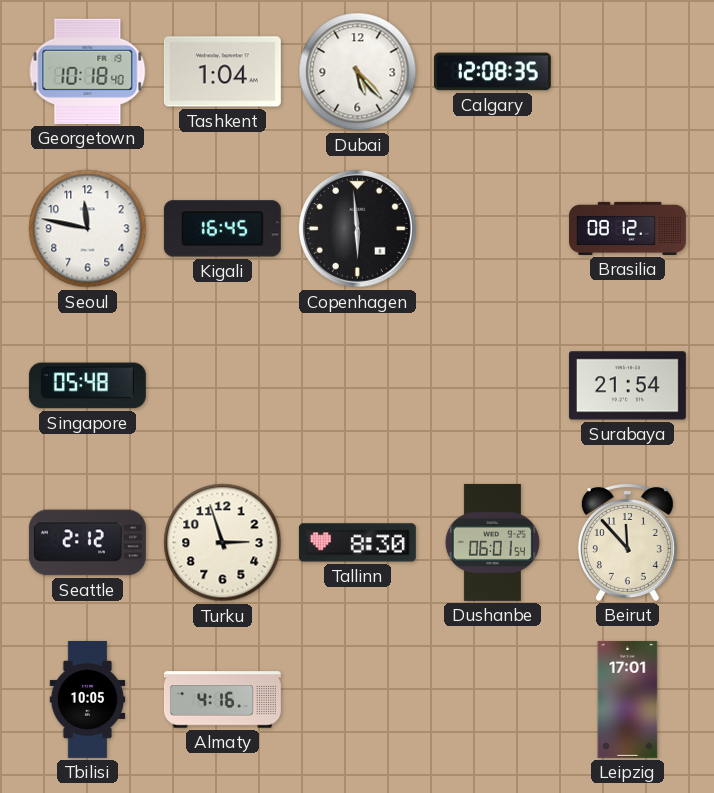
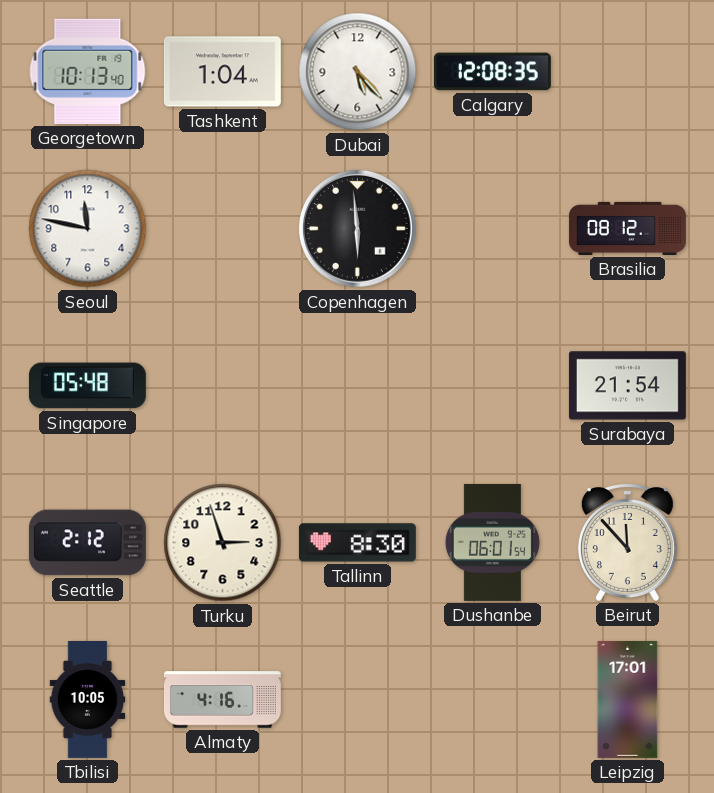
Georgetown: 10:18 -> 10:13
Kigali: 16:45 -> none
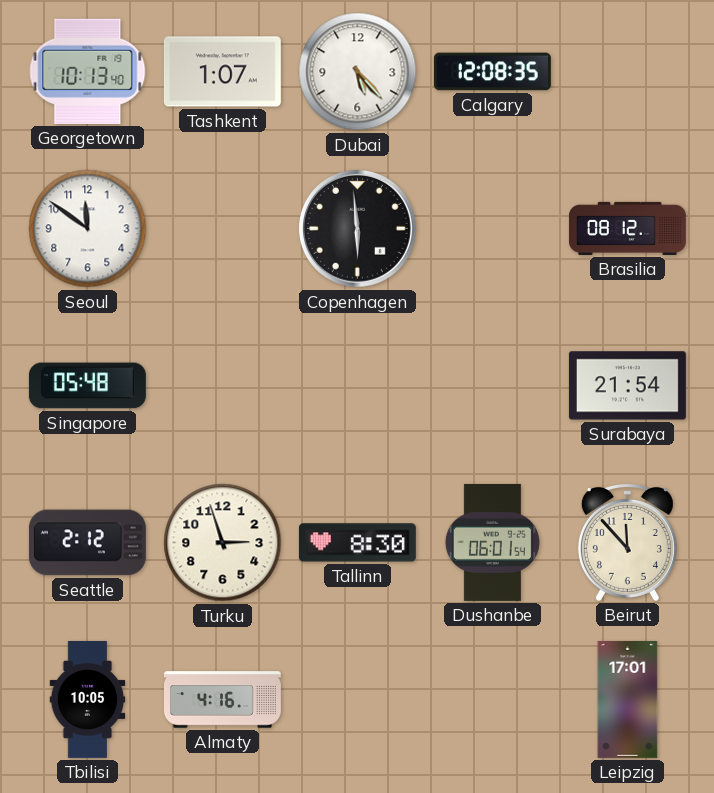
Tashkent: 1:04 -> 1:07
Seoul: 11:47 -> 11:51
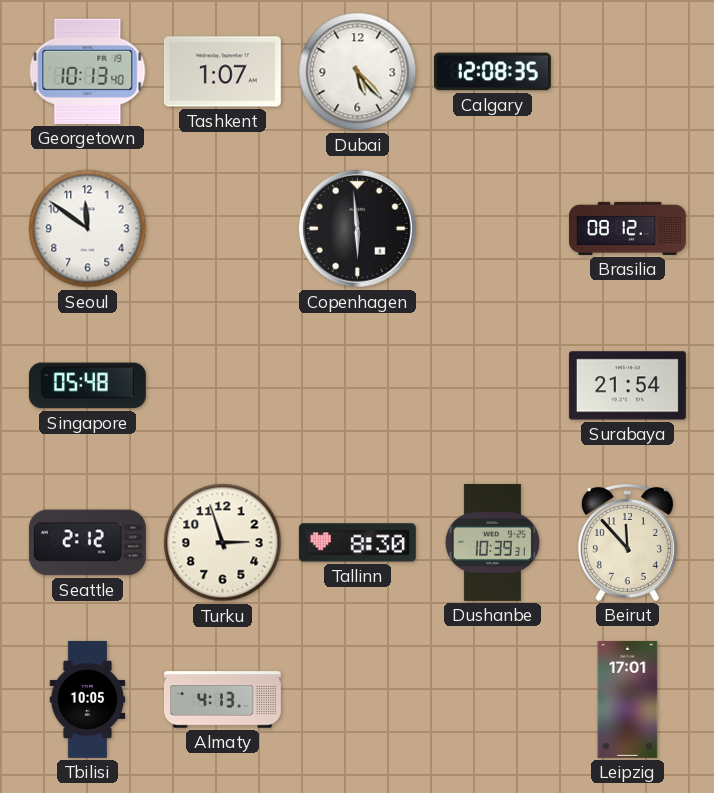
Dushanbe: 06:01 -> 10:39
Almaty: 4:16 -> 4:13
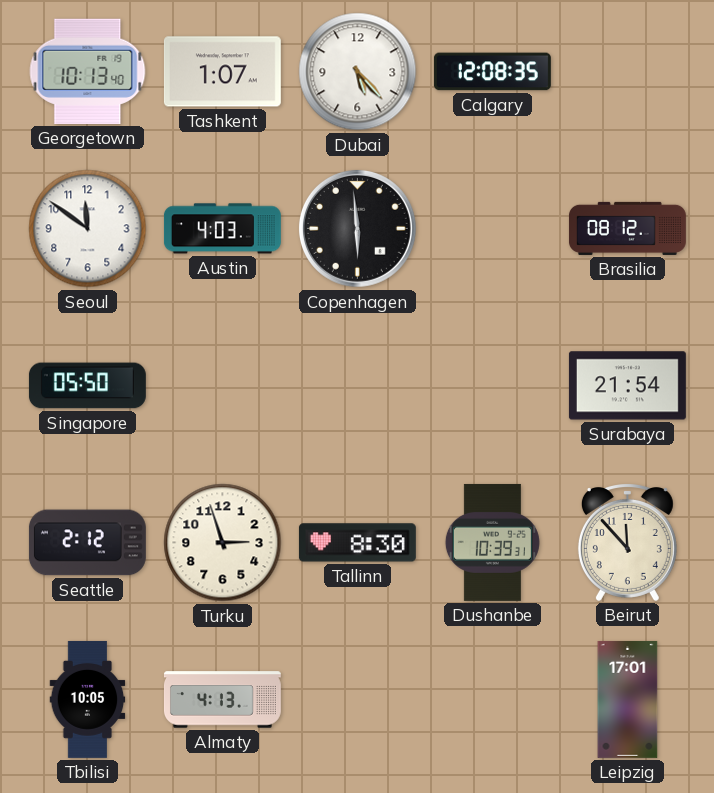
Austin: none -> 4:03
Singapore: 05:48 -> 05:50
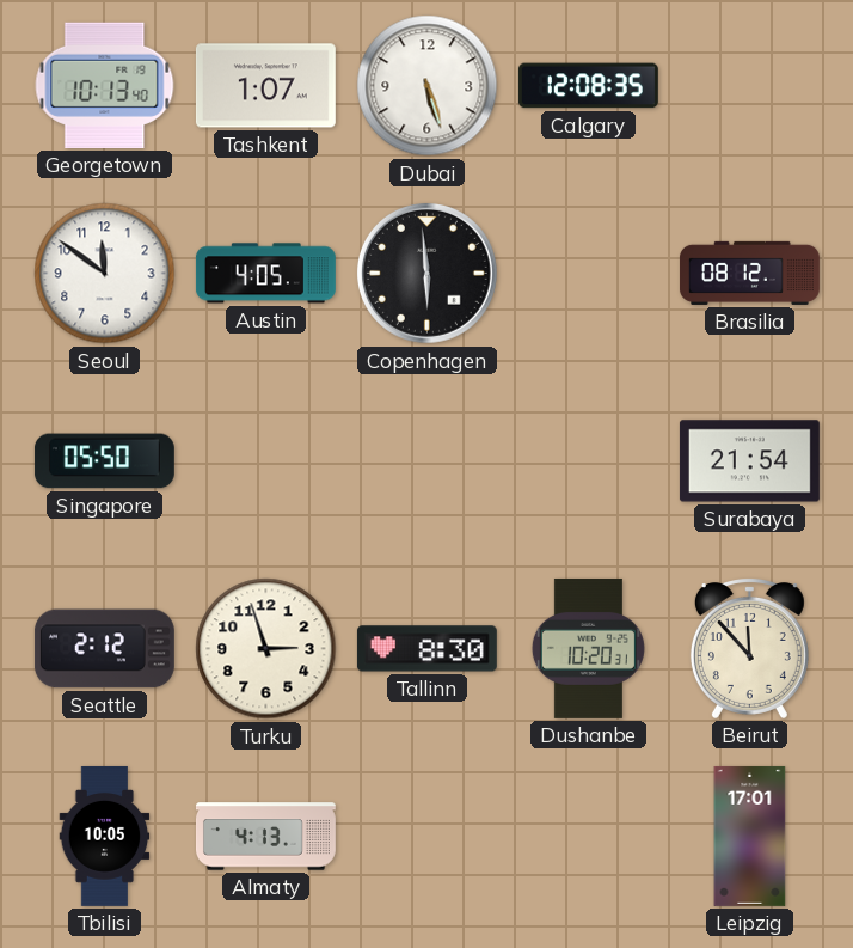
Dubai: 5:23 -> 5:27
Austin: 4:03 -> 4:05
Dushanbe: 10:39 -> 10:20
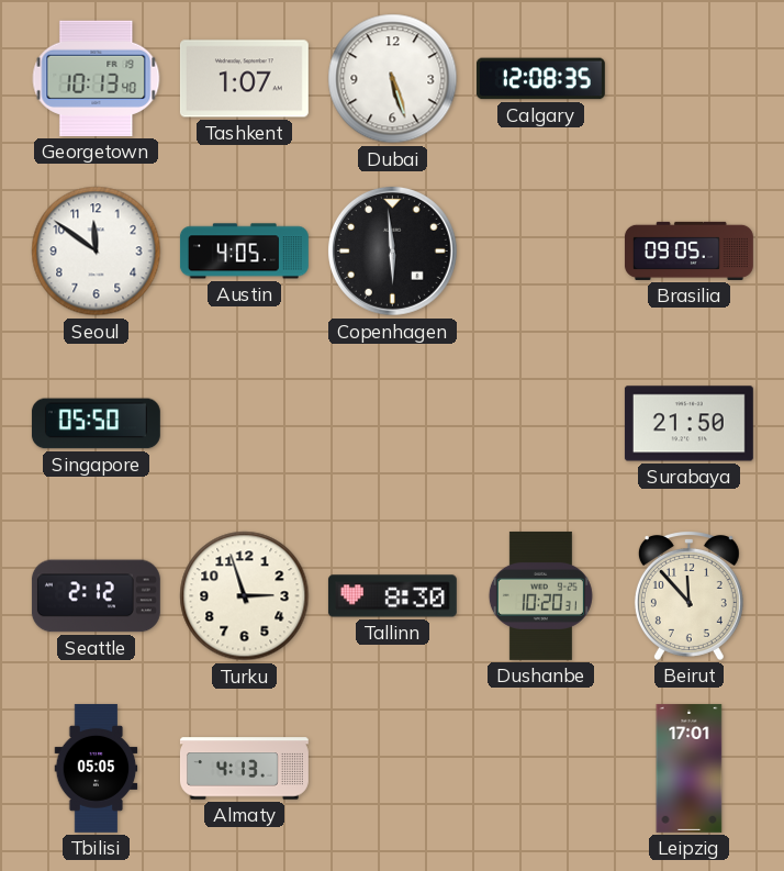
Brasilia: 08:12 -> 09:05
Surabaya: 21:54 -> 21:50
Tbilisi: 10:05 -> 05:05
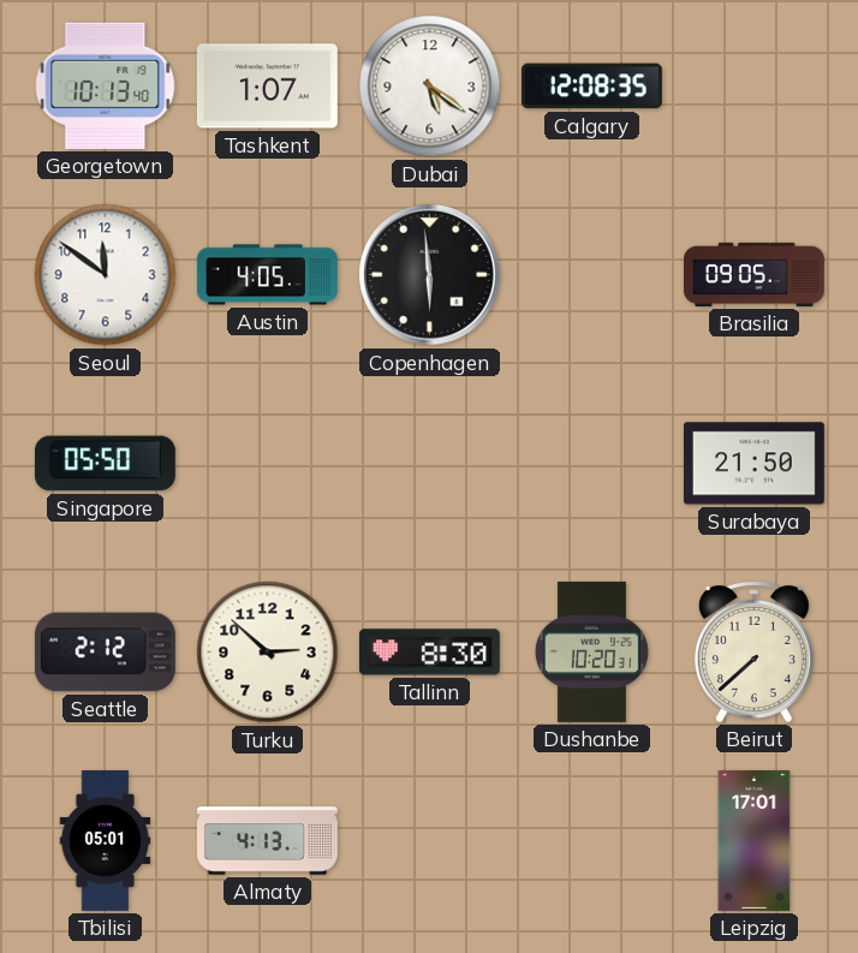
Dubai: 5:27 -> 5:21
Turku: 2:57 -> 2:52
Beirut: 11:53 -> 7:38
Tbilisi: 05:05 -> 05:01
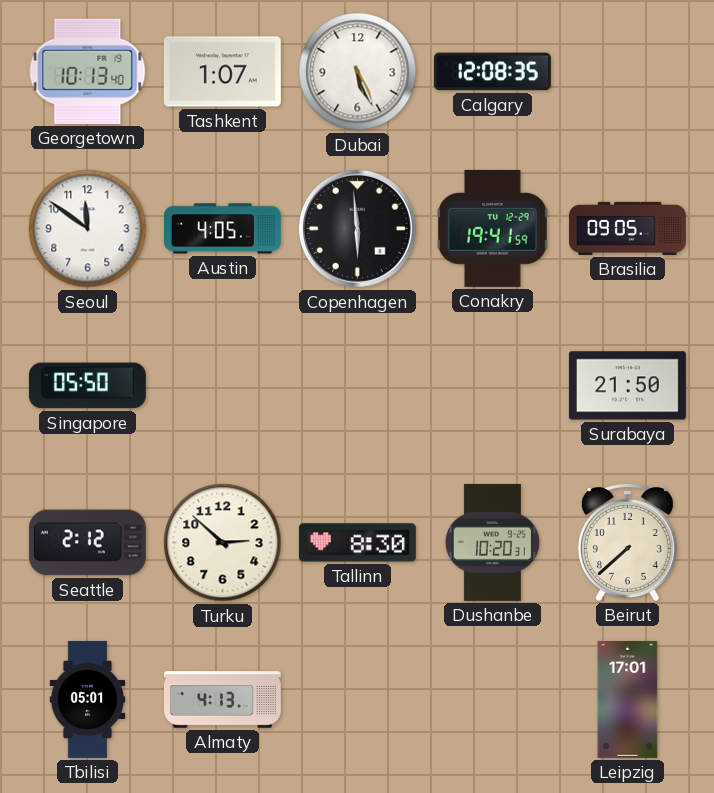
Dubai: 5:21 -> 5:26
Conakry: none -> 19:41
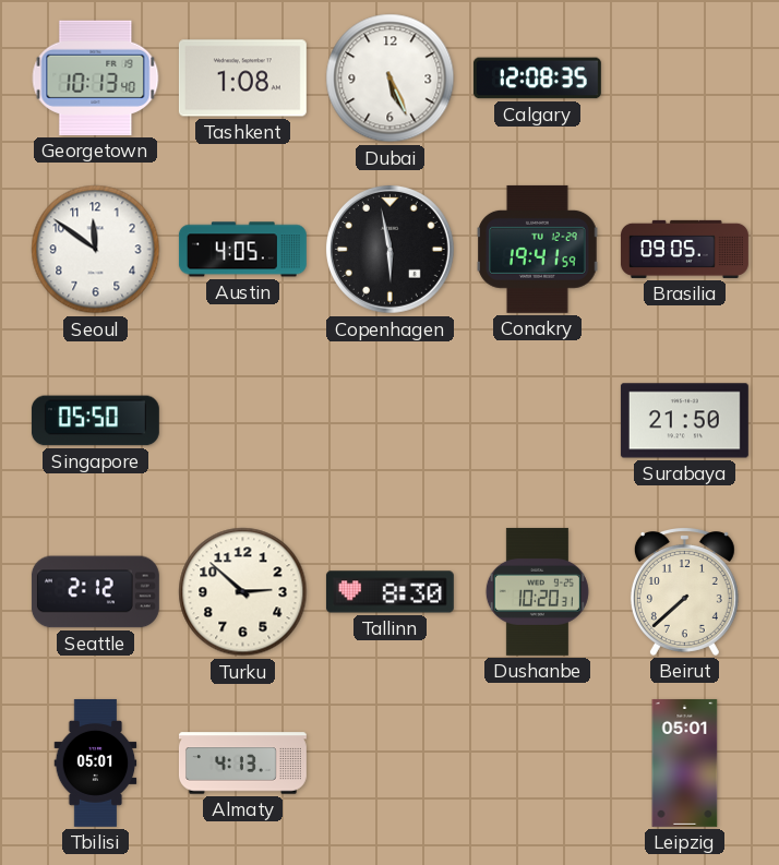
Tashkent: 1:07 -> 1:08
Copenhagen: 5:59 -> 5:58
Leipzig: 17:01 -> 05:01
